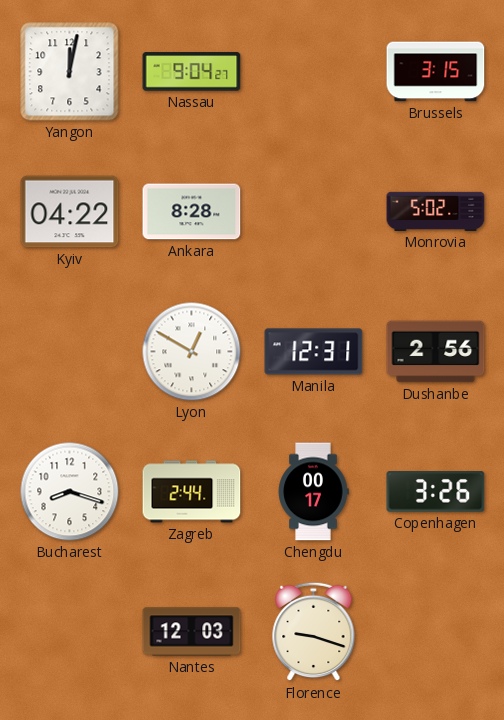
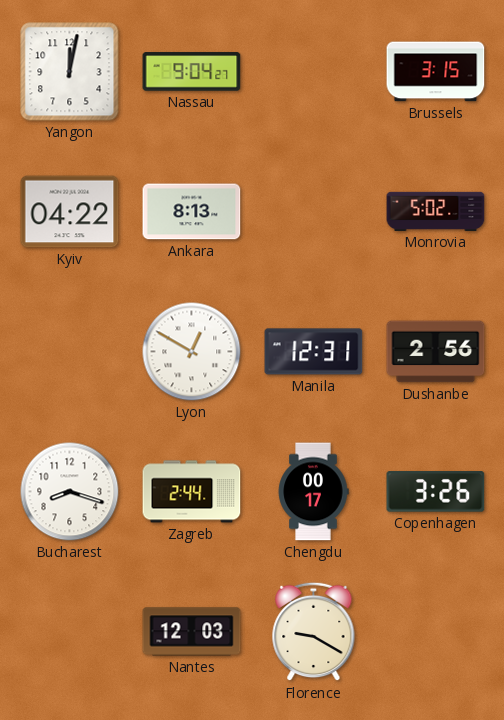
Ankara: 8:28 -> 8:13
Florence: 9:18 -> 9:20
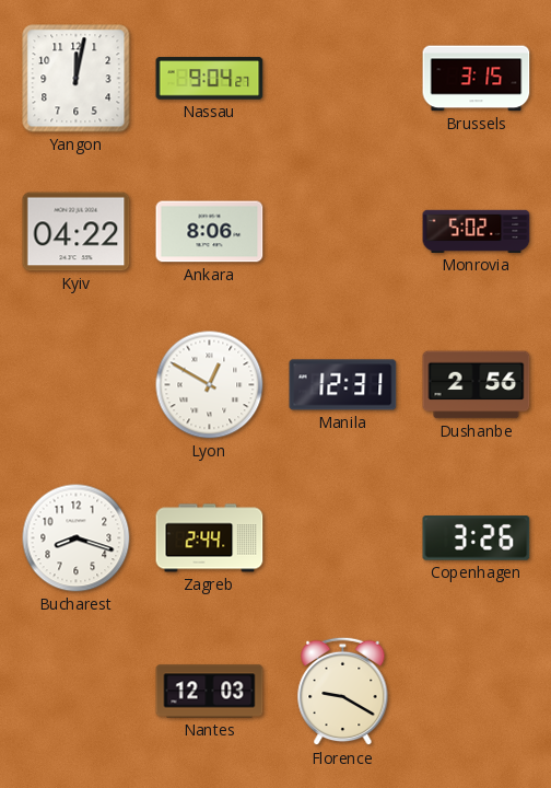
Ankara: 8:13 -> 8:06
Chengdu: 00:17 -> none
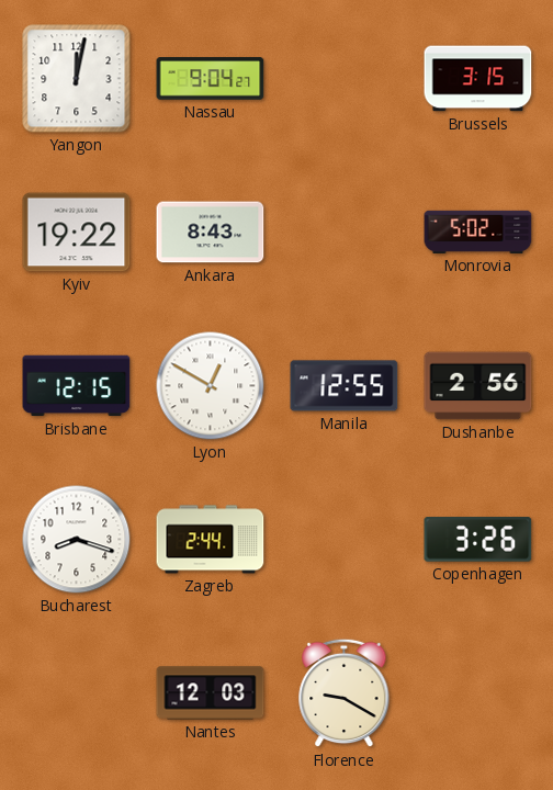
Kyiv: 04:22 -> 19:22
Ankara: 8:06 -> 8:43
Brisbane: none -> 12:15
Manila: 12:31 -> 12:55
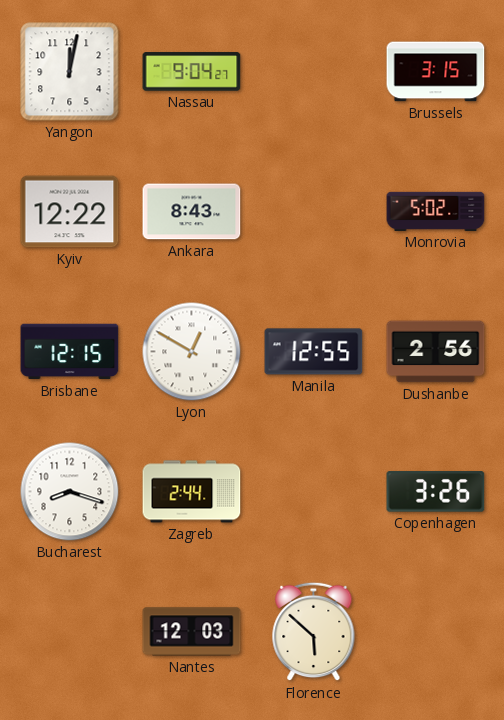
Kyiv: 19:22 -> 12:22
Florence: 9:20 -> 5:52
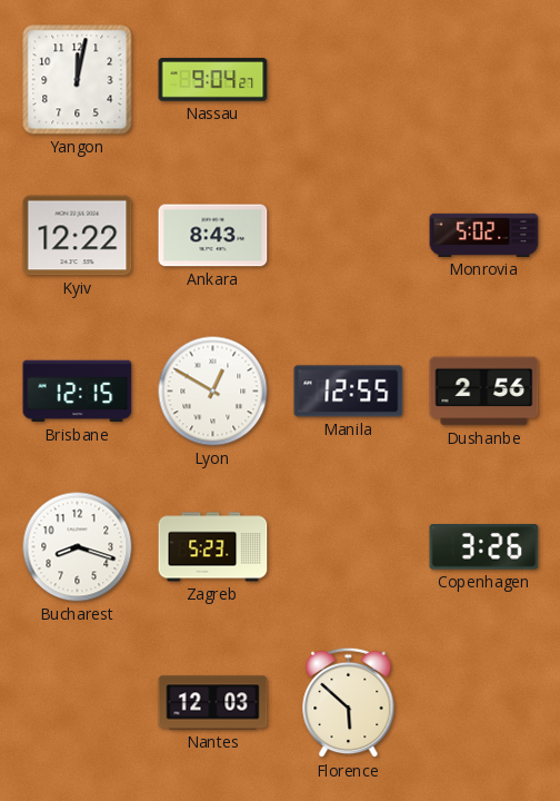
Brussels: 3:15 -> none
Zagreb: 2:44 -> 5:23
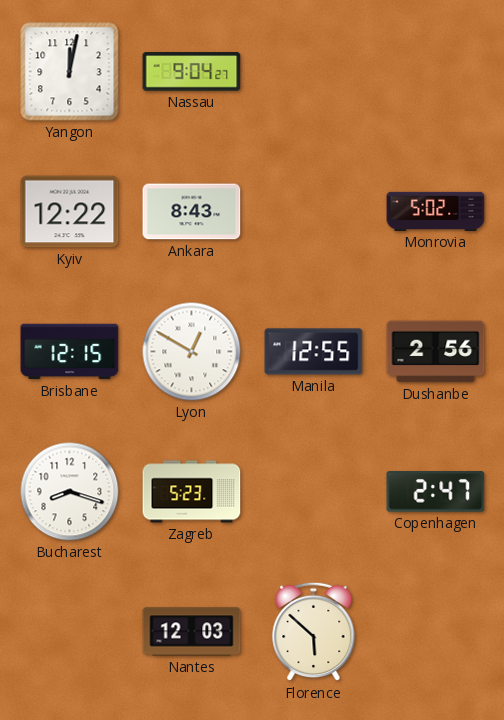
Copenhagen: 3:26 -> 2:47
